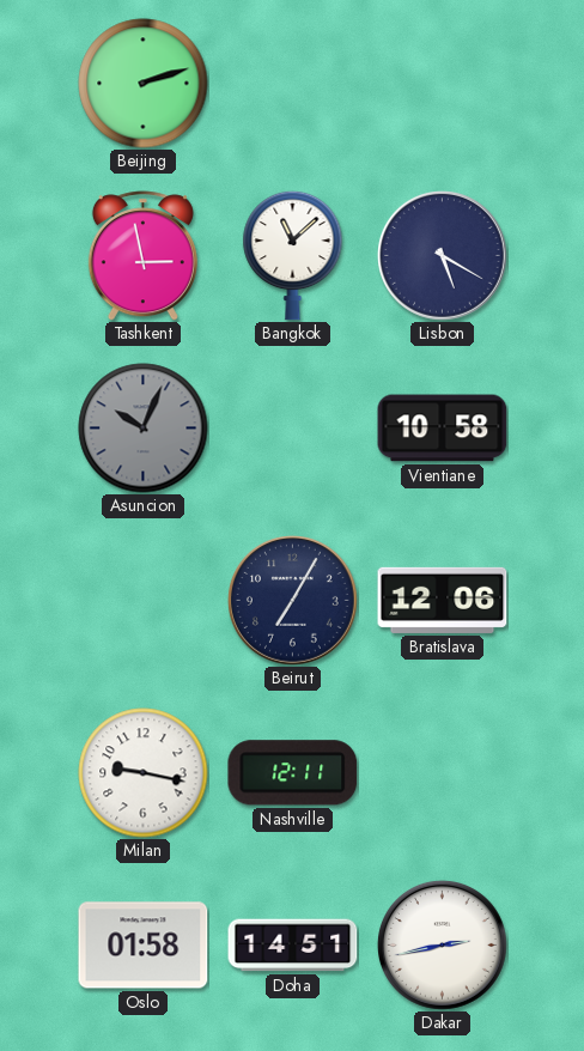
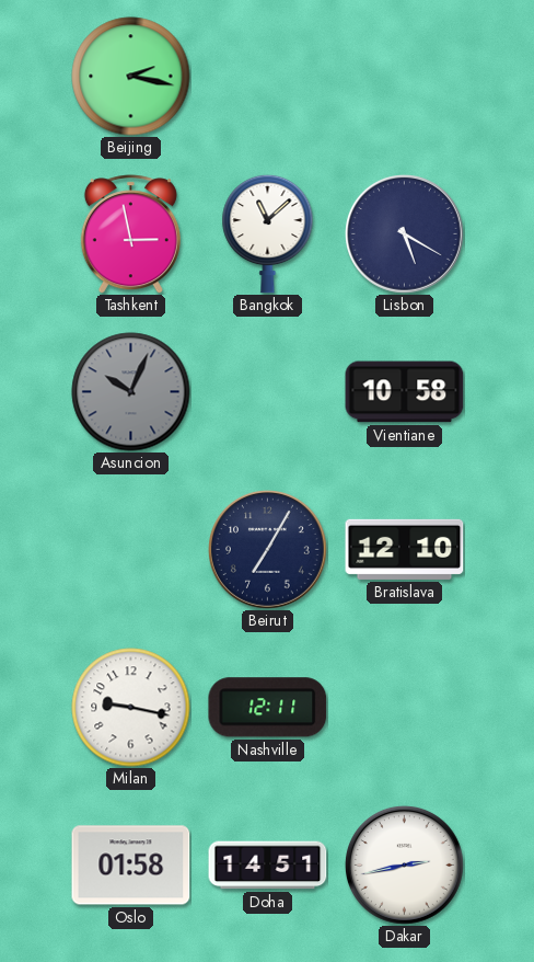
Beijing: 2:12 -> 2:17
Bratislava: 12:06 -> 12:10
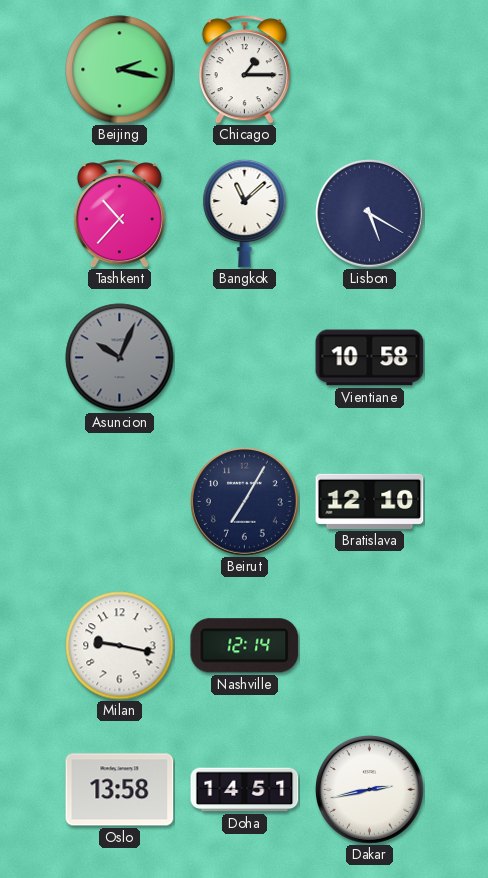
Chicago: none -> 1:15
Tashkent: 2:58 -> 10:37
Nashville: 12:11 -> 12:14
Oslo: 01:58 -> 13:58
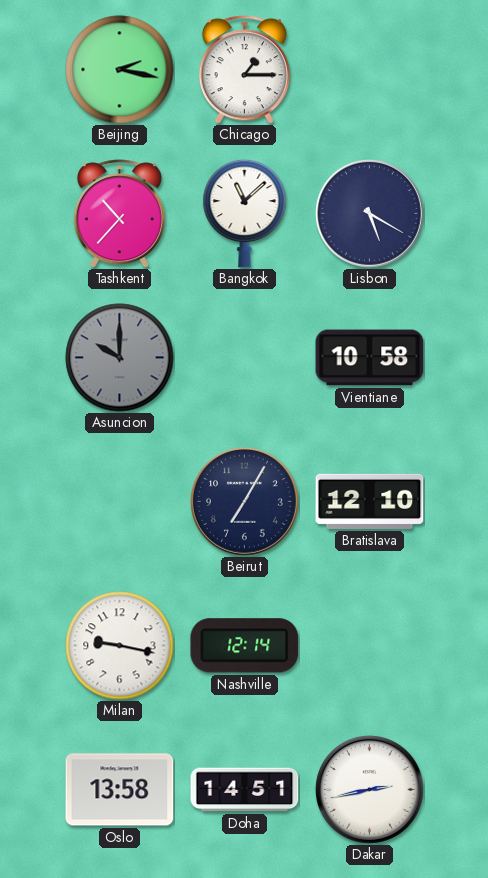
Asuncion: 10:04 -> 10:00
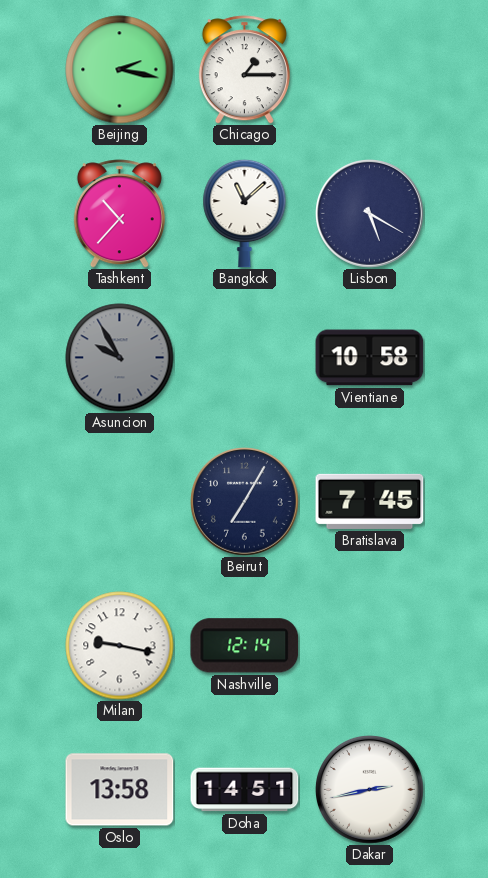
Asuncion: 10:00 -> 9:55
Bratislava: 12:10 -> 7:45
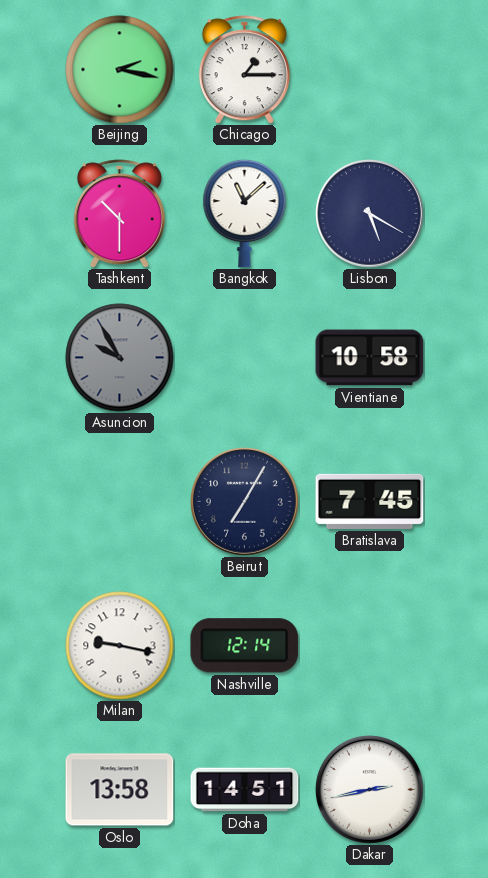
Tashkent: 10:37 -> 10:30
